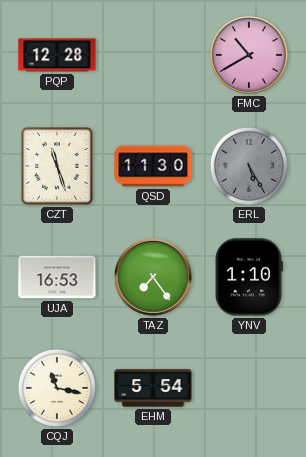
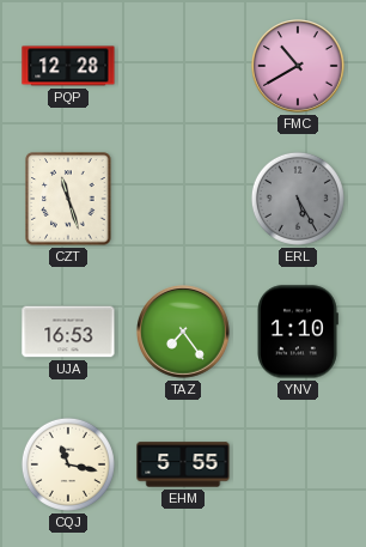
QSD: 11:30 -> none
EHM: 5:54 -> 5:55
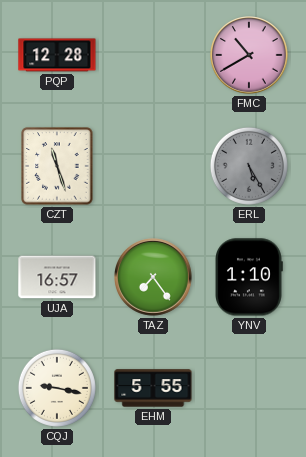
UJA: 16:53 -> 16:57
CQJ: 11:17 -> 9:17
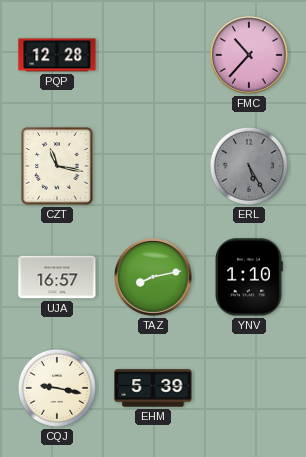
FMC: 10:40 -> 10:37
CZT: 11:27 -> 11:17
TAZ: 7:24 -> 8:13
EHM: 5:55 -> 5:39
